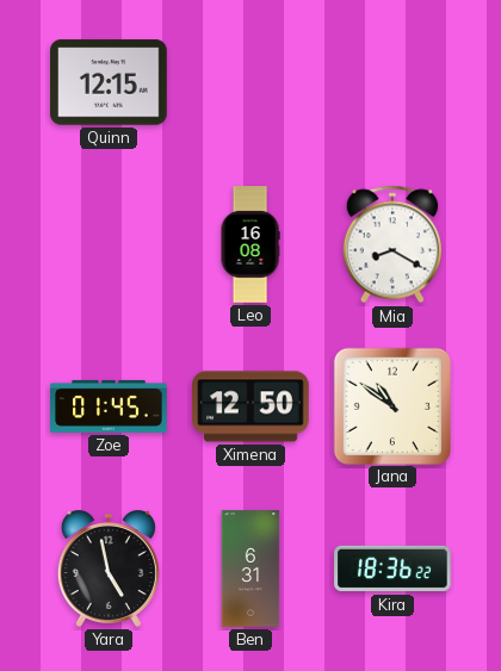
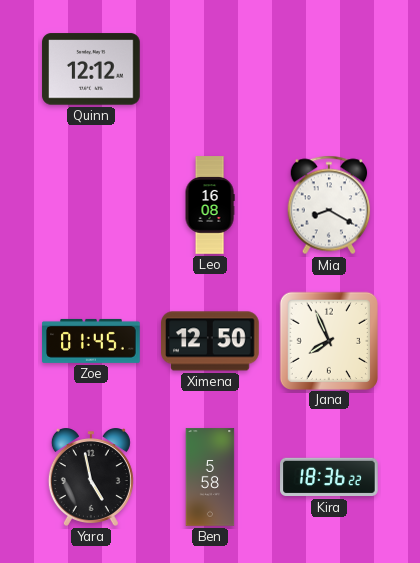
Quinn: 12:15 -> 12:12
Jana: 10:51 -> 7:56
Ben: 6:31 -> 5:58
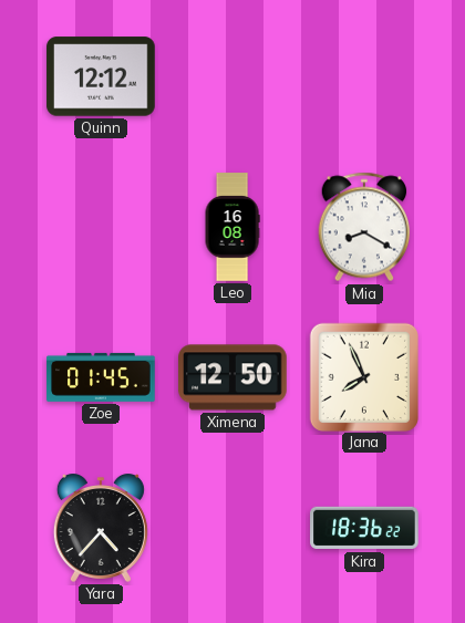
Yara: 4:58 -> 4:37
Ben: 5:58 -> none
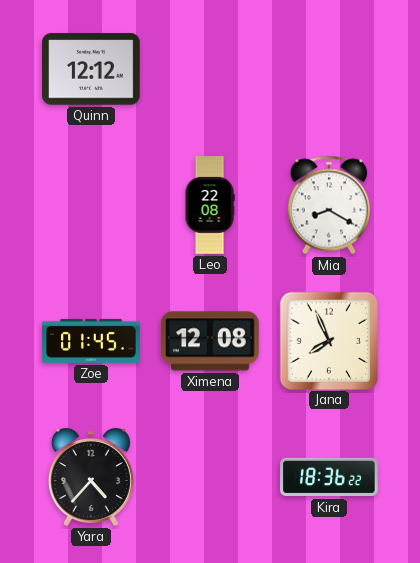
Leo: 16:08 -> 22:08
Ximena: 12:50 -> 12:08
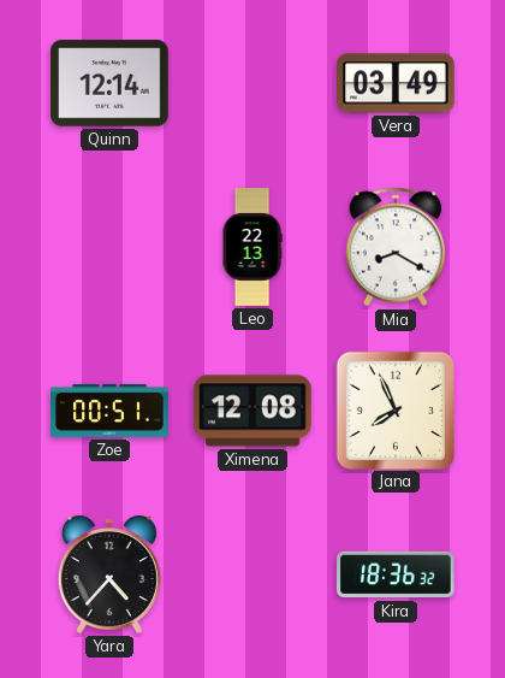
Quinn: 12:12 -> 12:14
Vera: none -> 03:49
Leo: 22:08 -> 22:13
Zoe: 01:45 -> 00:51
Kira: 18:36:22 -> 18:36:32
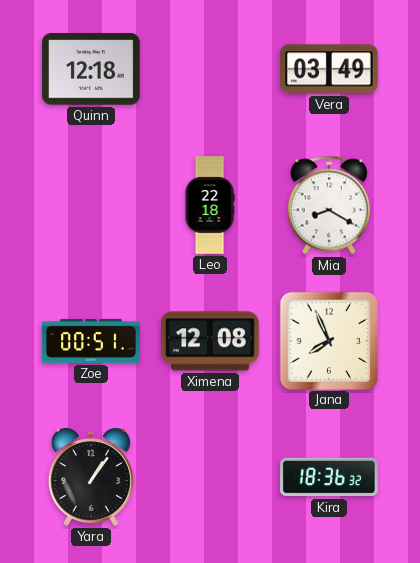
Quinn: 12:14 -> 12:18
Leo: 22:13 -> 22:18
Yara: 4:37 -> 1:06
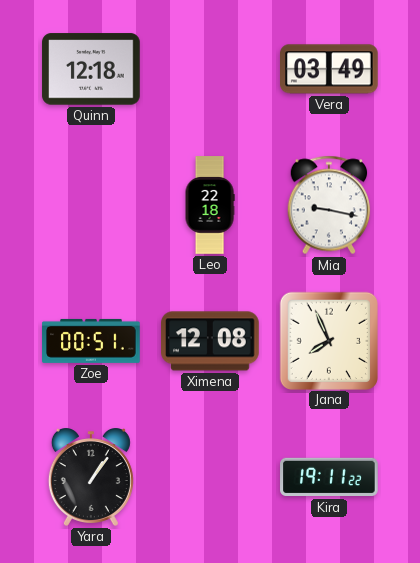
Mia: 8:20 -> 9:17
Kira: 18:36 -> 19:11
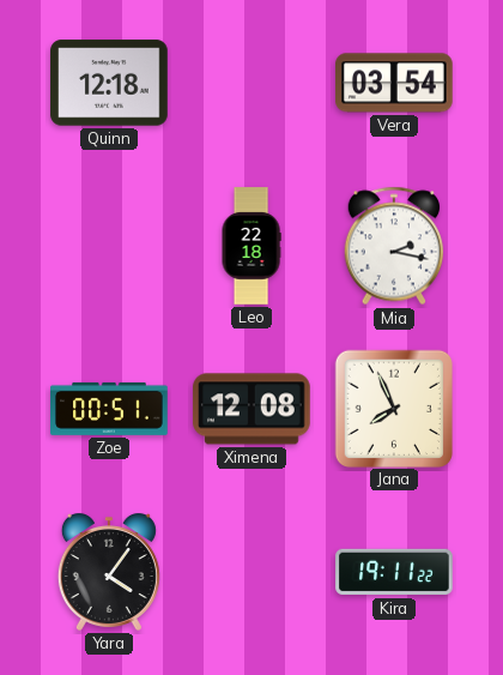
Vera: 03:49 -> 03:54
Mia: 9:17 -> 2:17
Yara: 1:06 -> 4:06
